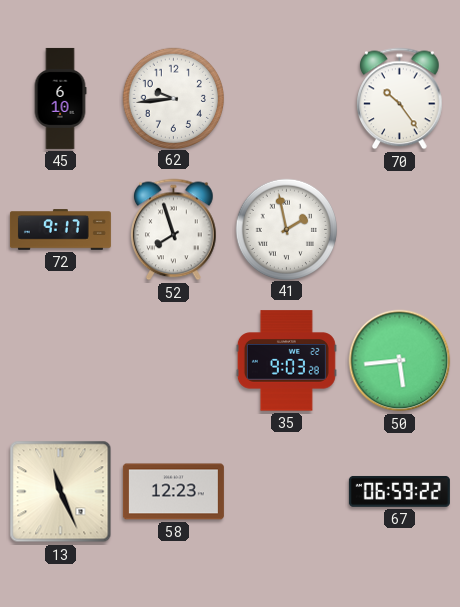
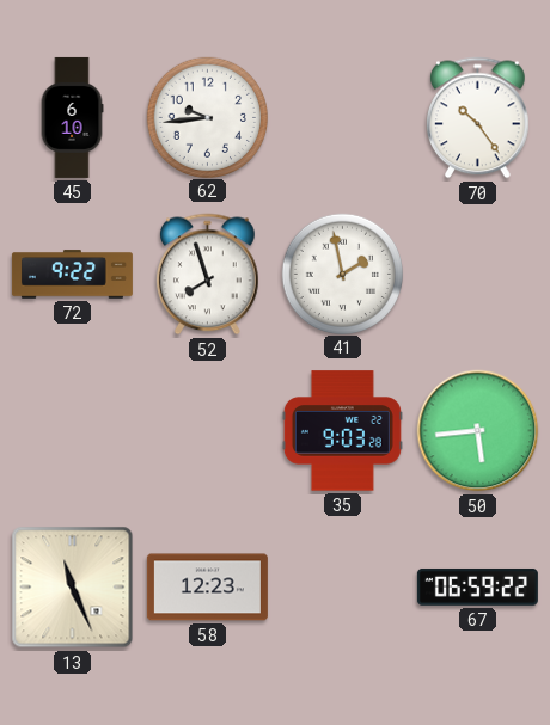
72: 9:17 -> 9:22
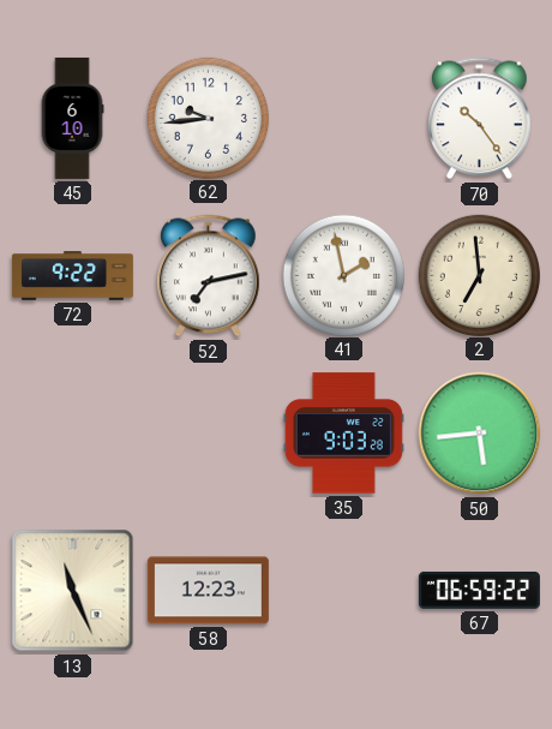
52: 7:57 -> 7:13
2: none -> 6:59
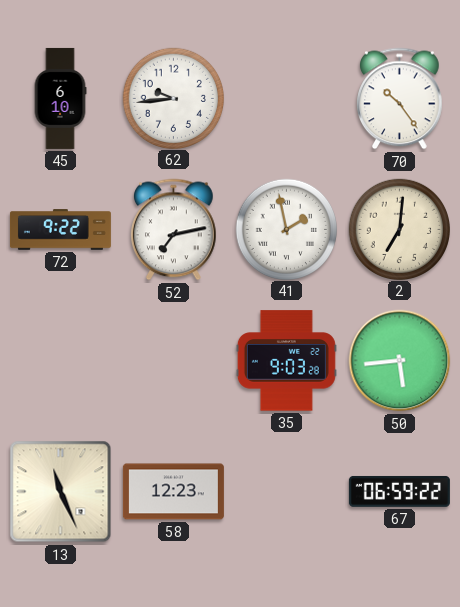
2: 6:59 -> 7:01
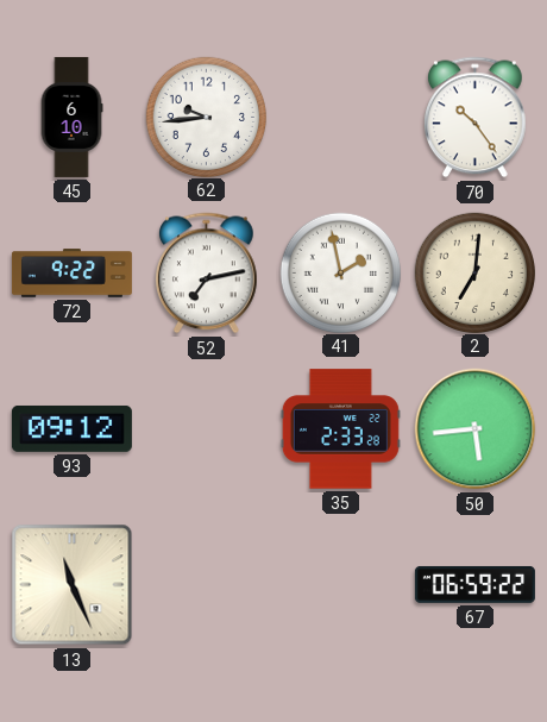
93: none -> 09:12
35: 9:03 -> 2:33
58: 12:23 -> none
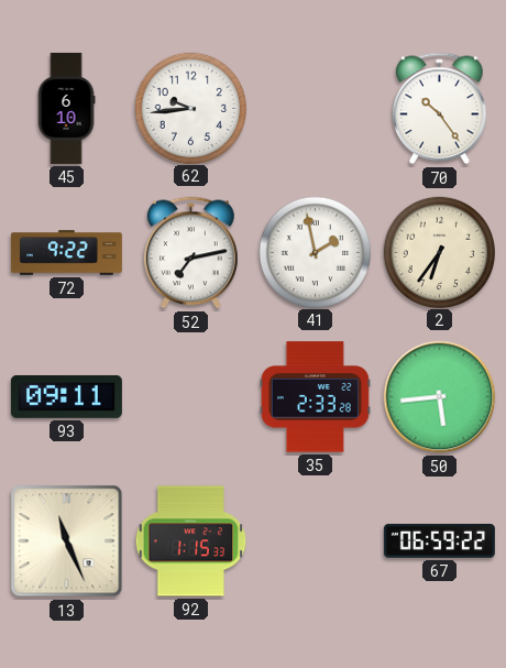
2: 7:01 -> 6:36
93: 09:12 -> 09:11
92: none -> 1:15
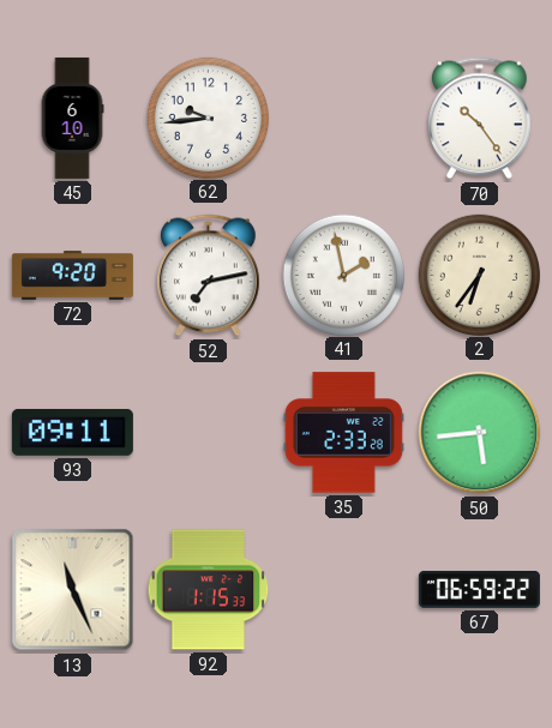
72: 9:22 -> 9:20
